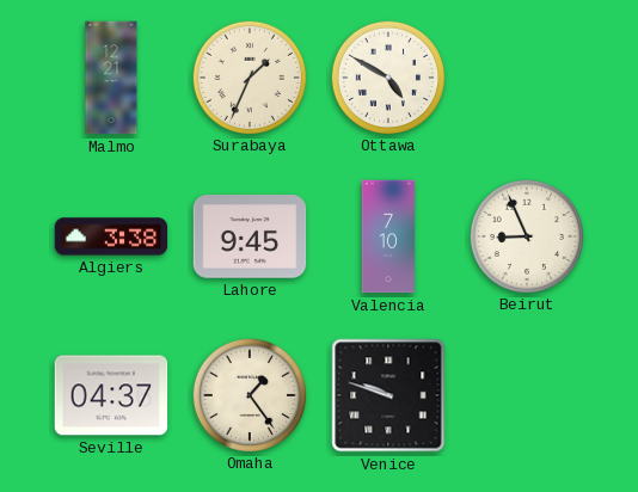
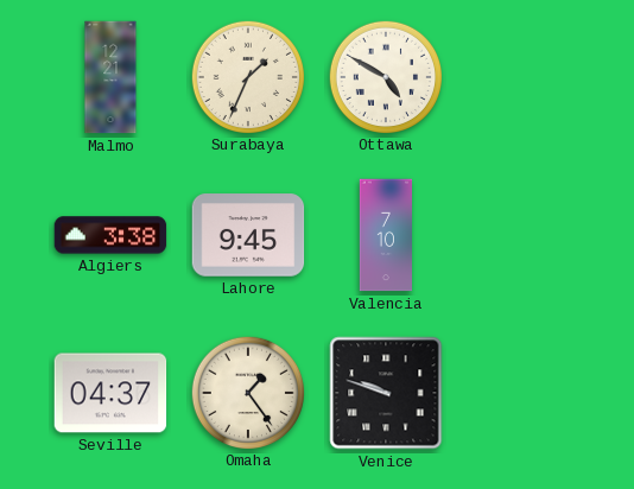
Beirut: 8:56 -> none
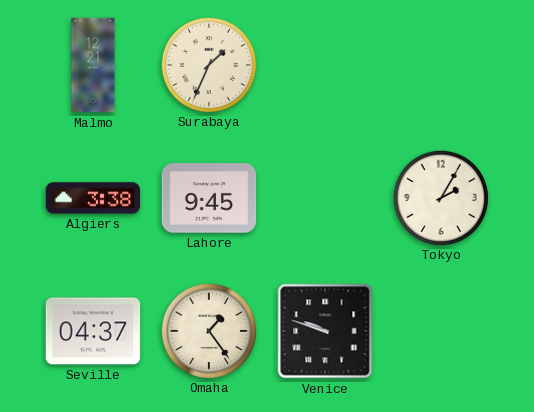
Ottawa: 4:50 -> none
Valencia: 7:10 -> none
Tokyo: none -> 2:05
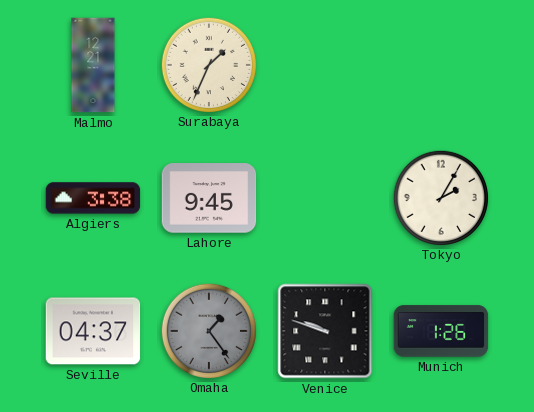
Omaha dial: cream -> grey
Munich: none -> 1:26
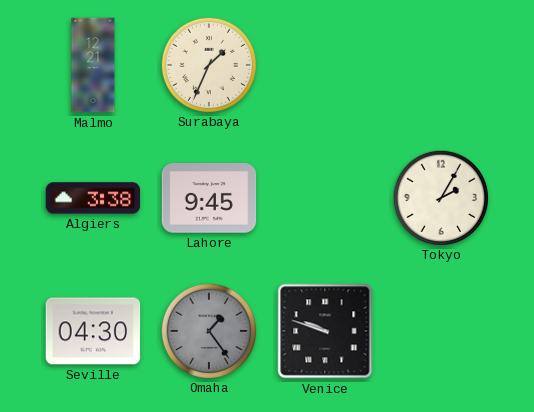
Seville: 04:37 -> 04:30
Munich: 1:26 -> none
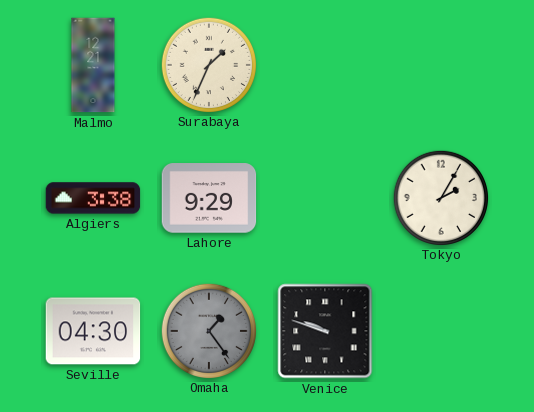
Lahore: 9:45 -> 9:29
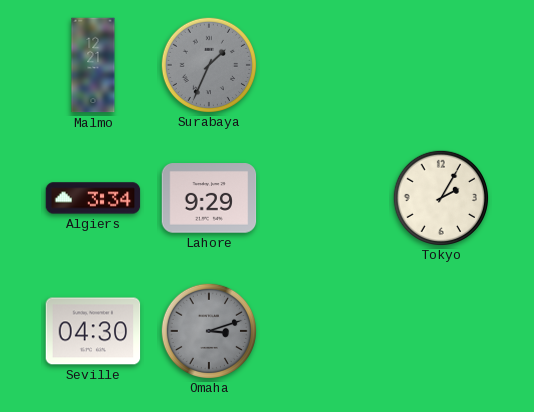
Surabaya dial: cream -> grey
Algiers: 3:38 -> 3:34
Omaha: 1:24 -> 3:12
Venice: 9:48 -> none
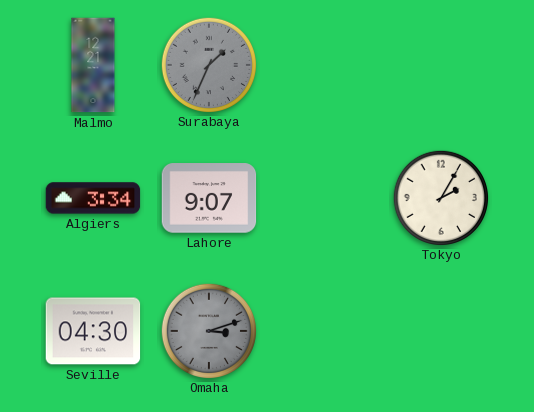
Lahore: 9:29 -> 9:07
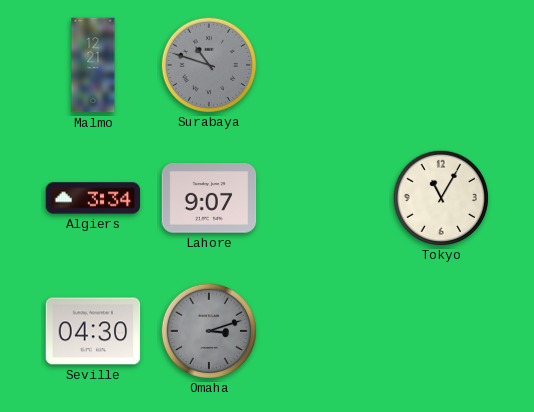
Surabaya: 1:34 -> 10:48
Tokyo: 2:05 -> 11:05
